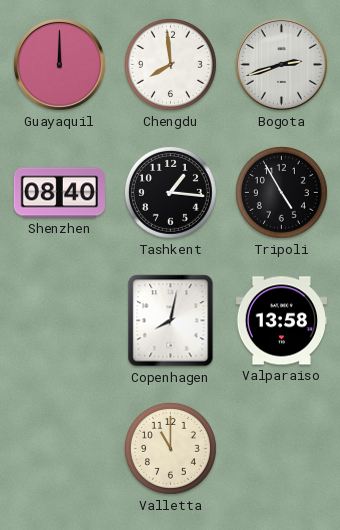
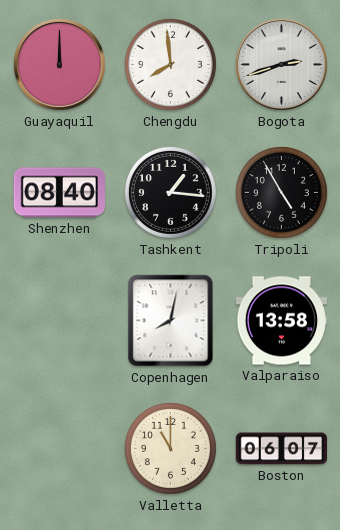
Boston: none -> 06:07
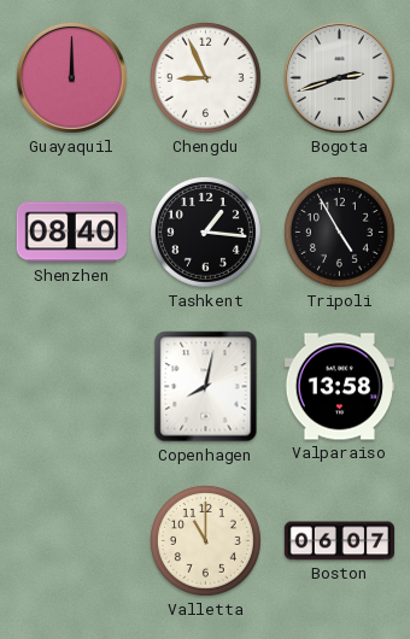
Chengdu: 7:59 -> 8:56
